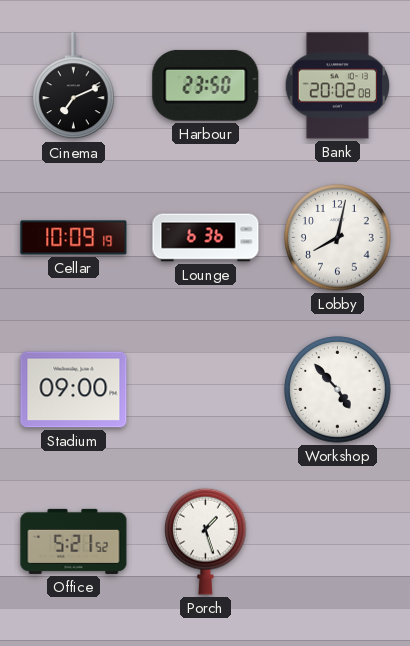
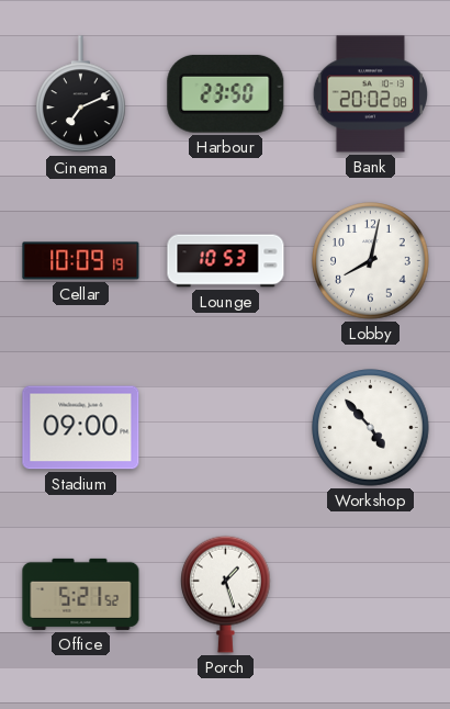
Lounge: 6:36 -> 10:53
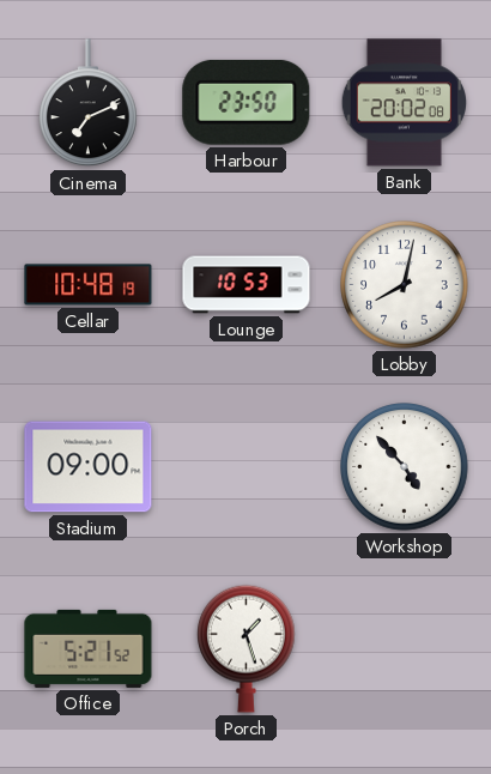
Cellar: 10:09 -> 10:48
